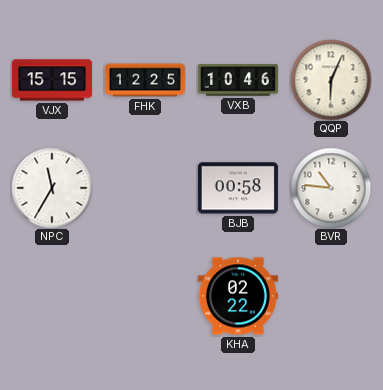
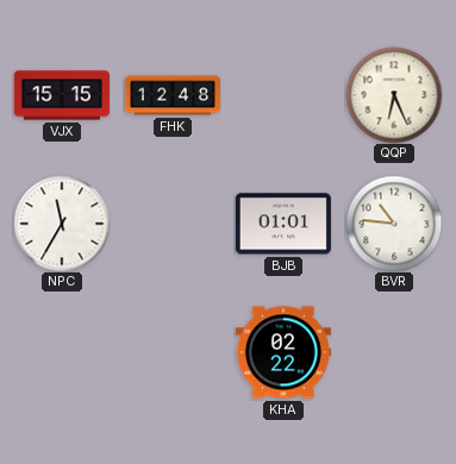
FHK: 12:25 -> 12:48
VXB: 10:46 -> none
QQP: 6:04 -> 6:26
BJB: 00:58 -> 01:01
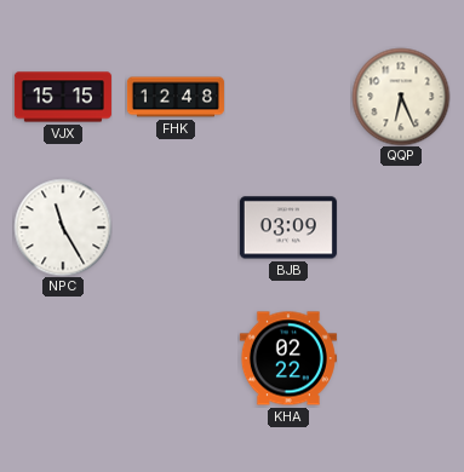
NPC: 11:35 -> 11:25
BJB: 01:01 -> 03:09
BVR: 10:46 -> none
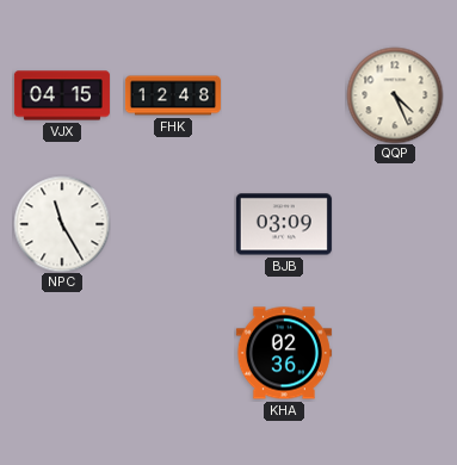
VJX: 15:15 -> 04:15
QQP: 6:26 -> 4:26
KHA: 02:22 -> 02:36
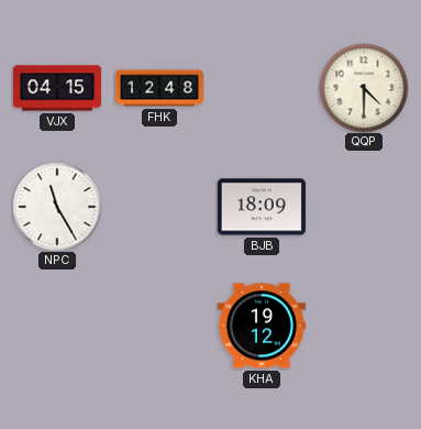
QQP: 4:26 -> 4:30
BJB: 03:09 -> 18:09
KHA: 02:36 -> 19:12
